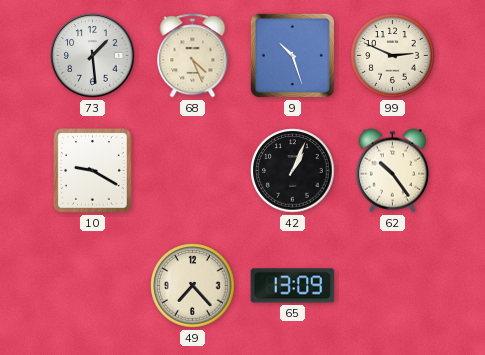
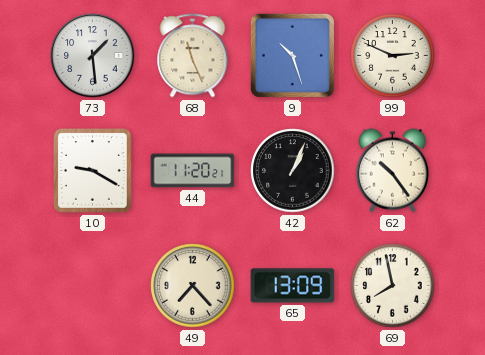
68: 4:26 -> 11:26
44: none -> 11:20
69: none -> 7:58
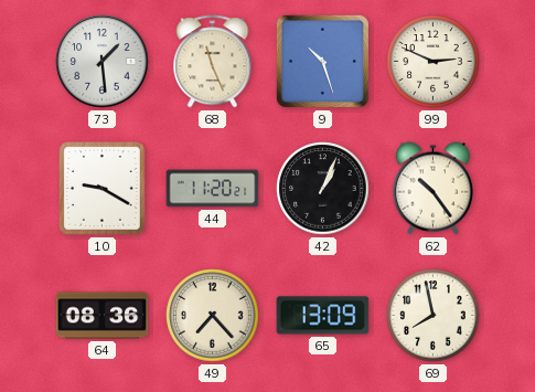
64: none -> 08:36
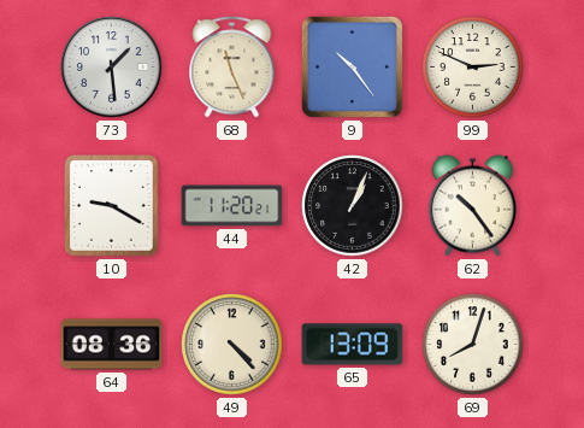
9: 10:27 -> 10:24
49: 7:23 -> 4:23
69: 7:58 -> 8:03
